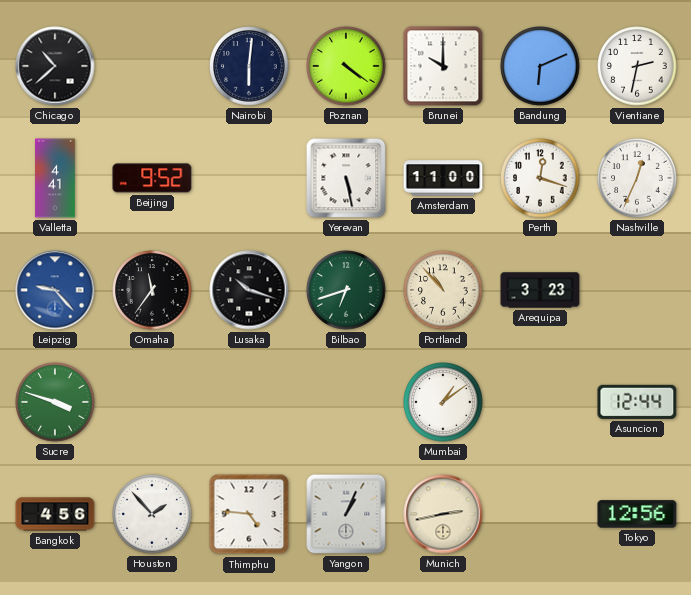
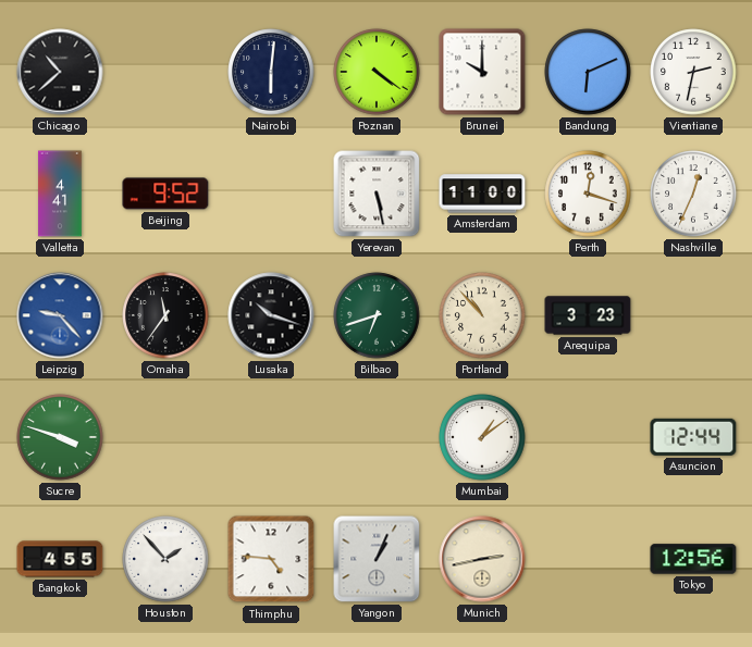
Bangkok: 4:56 -> 4:55
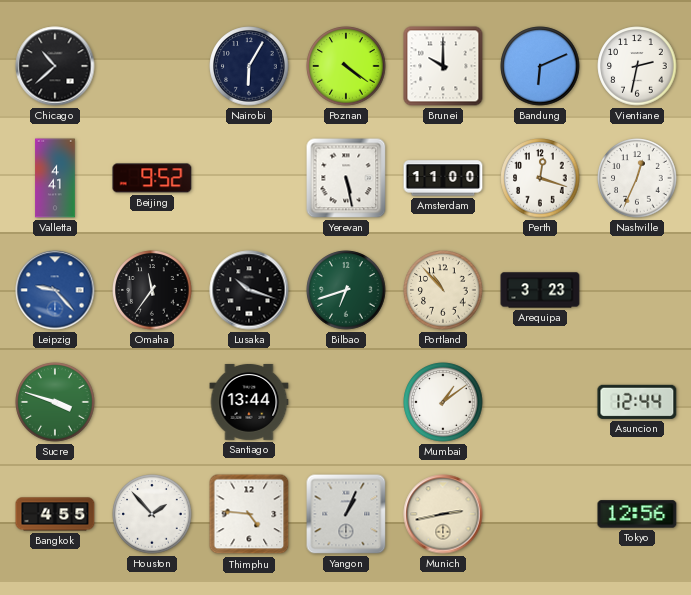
Nairobi: 6:01 -> 6:05
Santiago: none -> 13:44
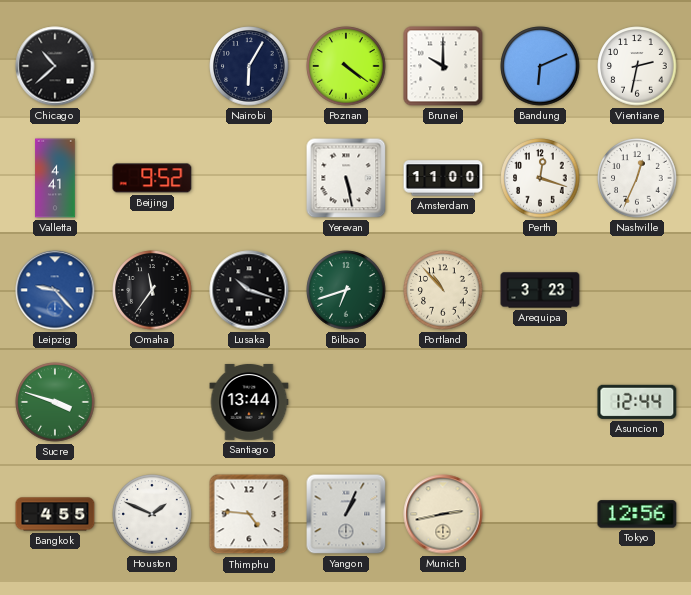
Mumbai: 1:09 -> none
Houston: 1:53 -> 1:49
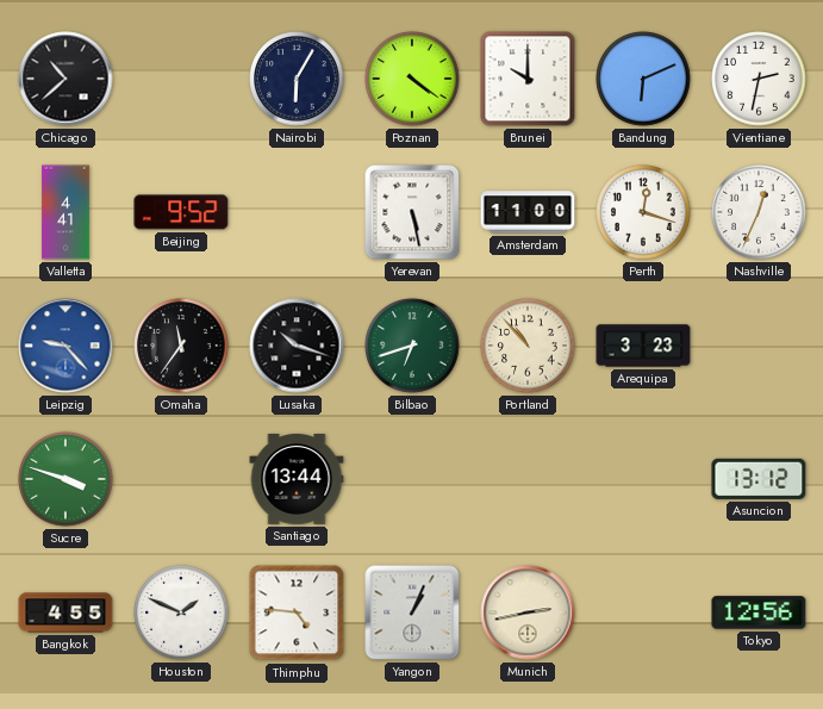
Asuncion: 12:44 -> 13:12
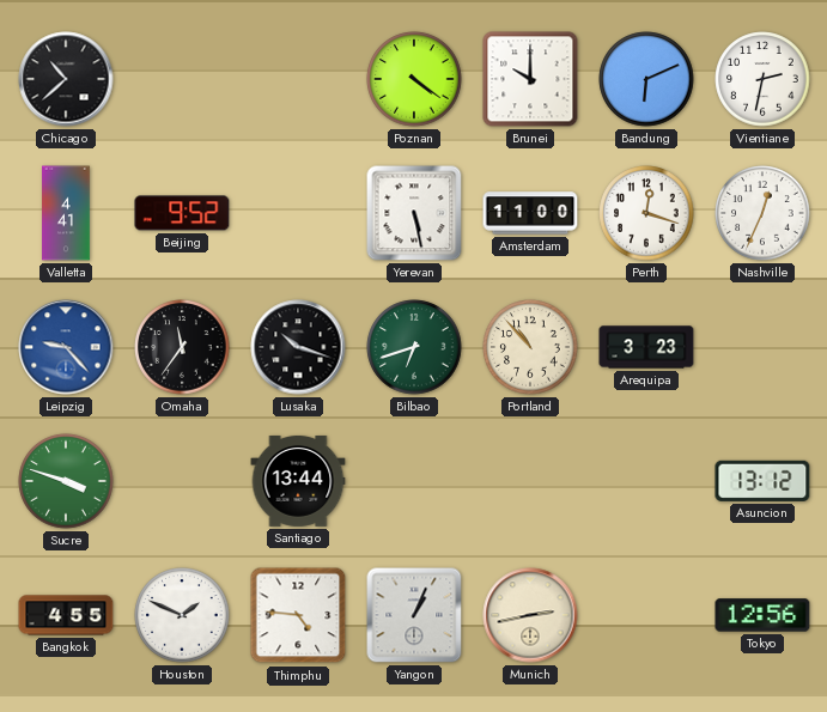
Nairobi: 6:05 -> none
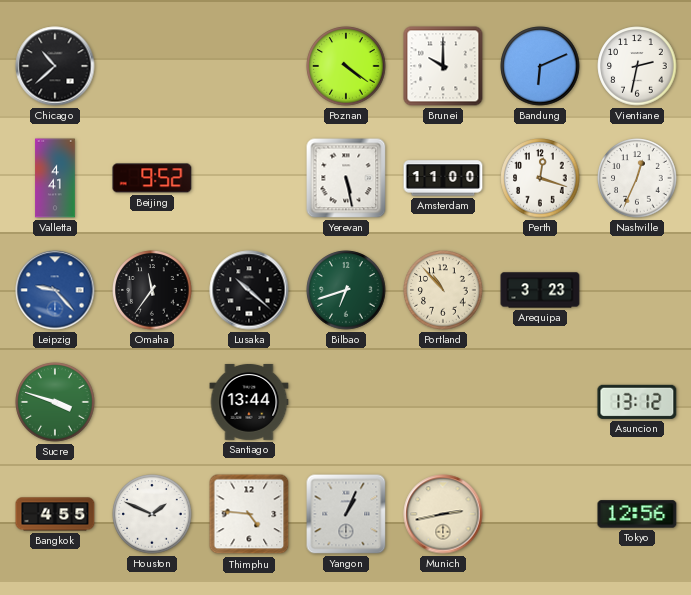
Lusaka: 10:18 -> 10:22
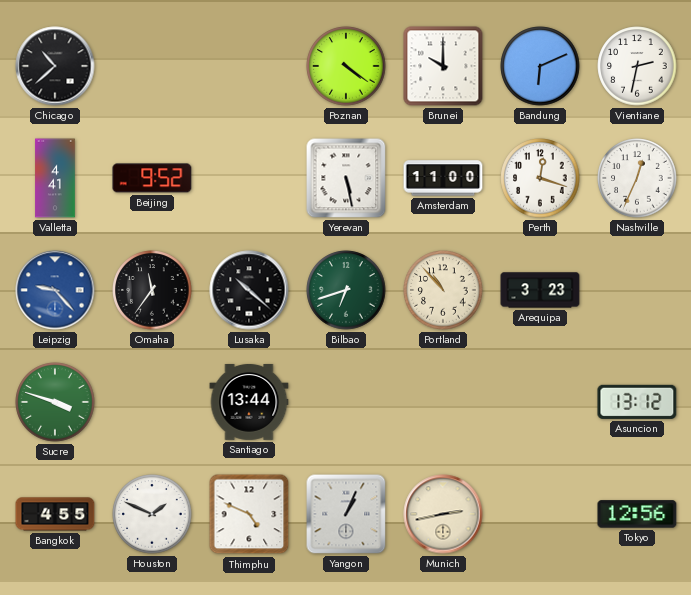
Thimphu: 4:46 -> 4:49
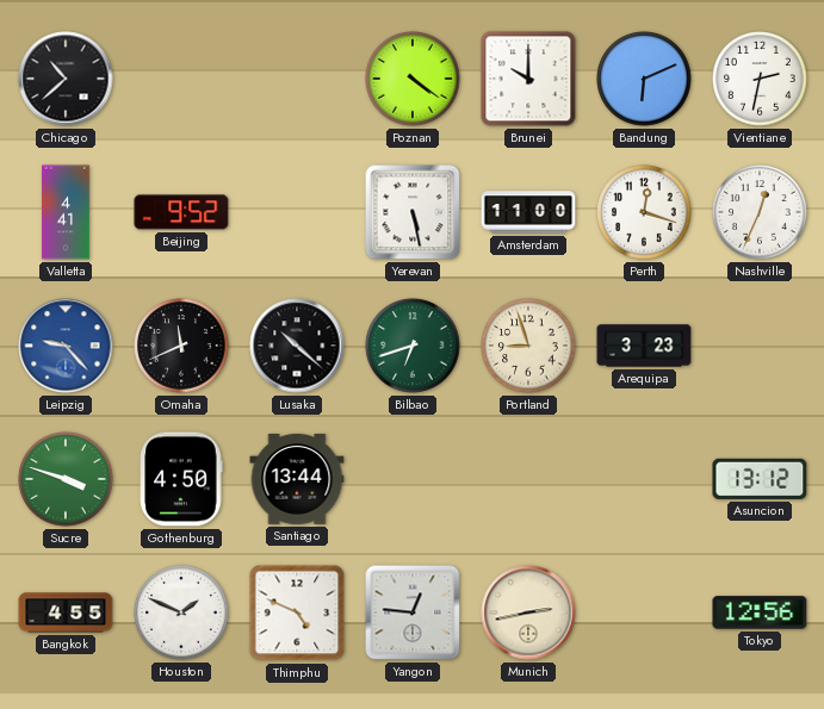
Omaha: 11:36 -> 11:41
Portland: 10:53 -> 8:57
Gothenburg: none -> 4:50
Yangon: 1:04 -> 12:46
